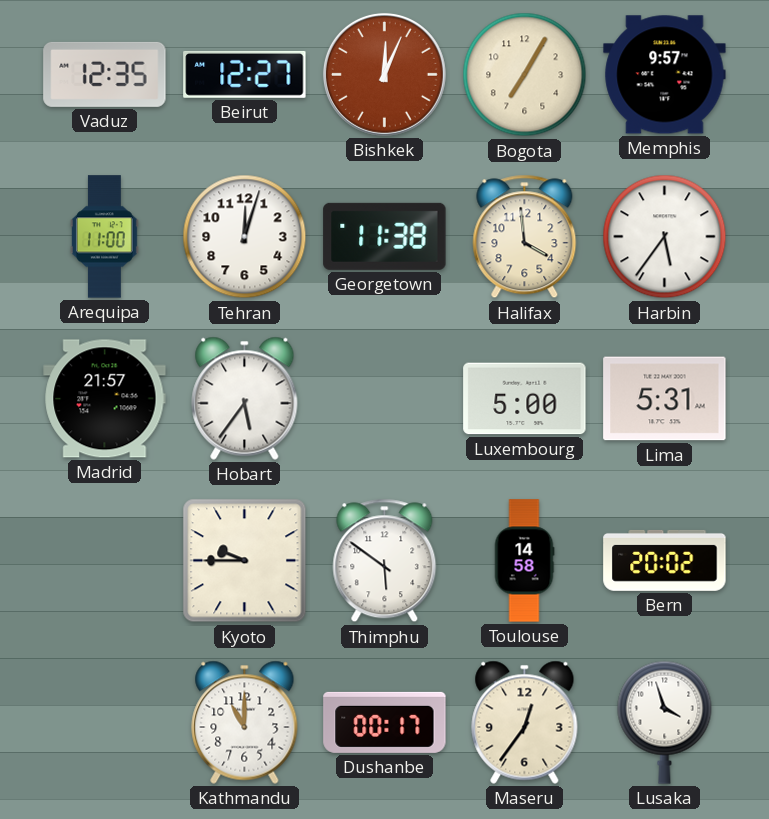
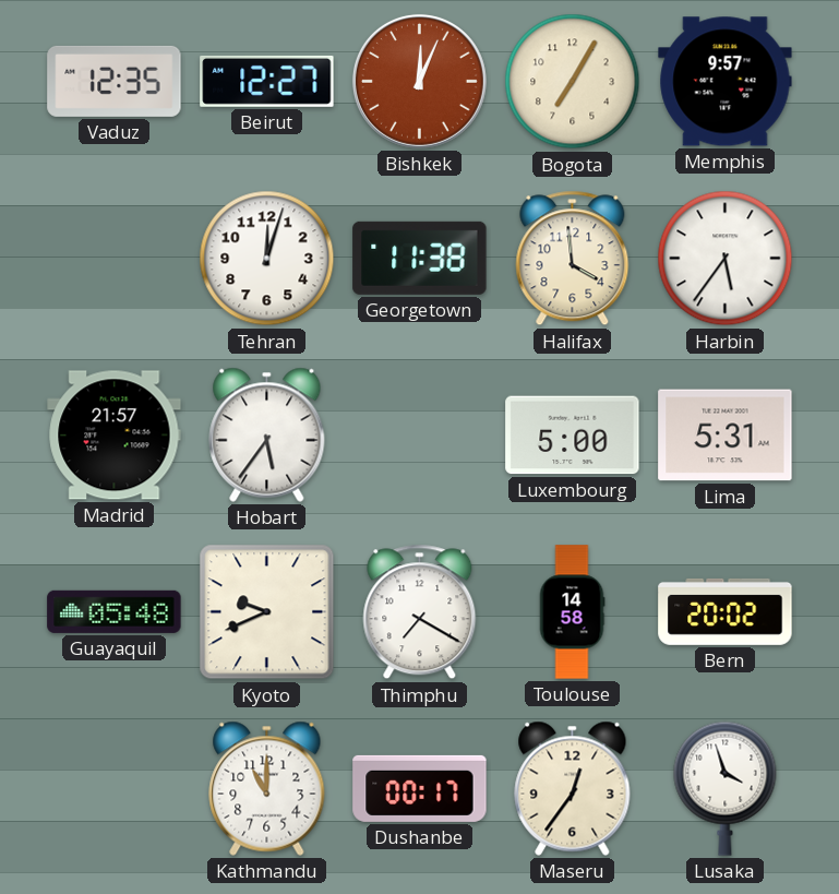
Arequipa: 11:00 -> none
Guayaquil: none -> 05:48
Kyoto: 9:45 -> 9:41
Thimphu: 5:51 -> 7:20
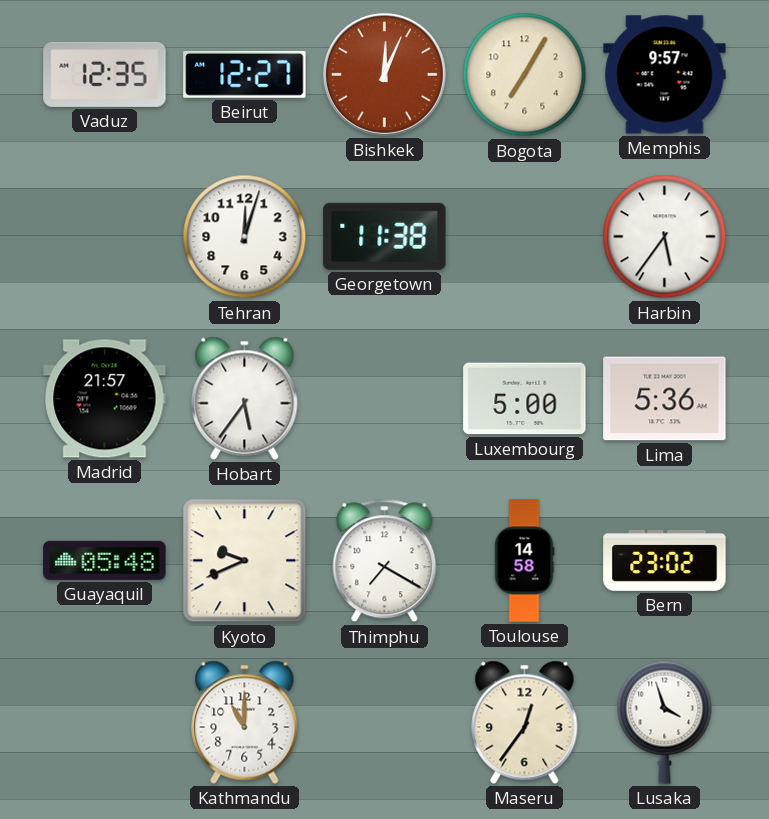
Halifax: 3:59 -> none
Lima: 5:31 -> 5:36
Bern: 20:02 -> 23:02
Dushanbe: 00:17 -> none
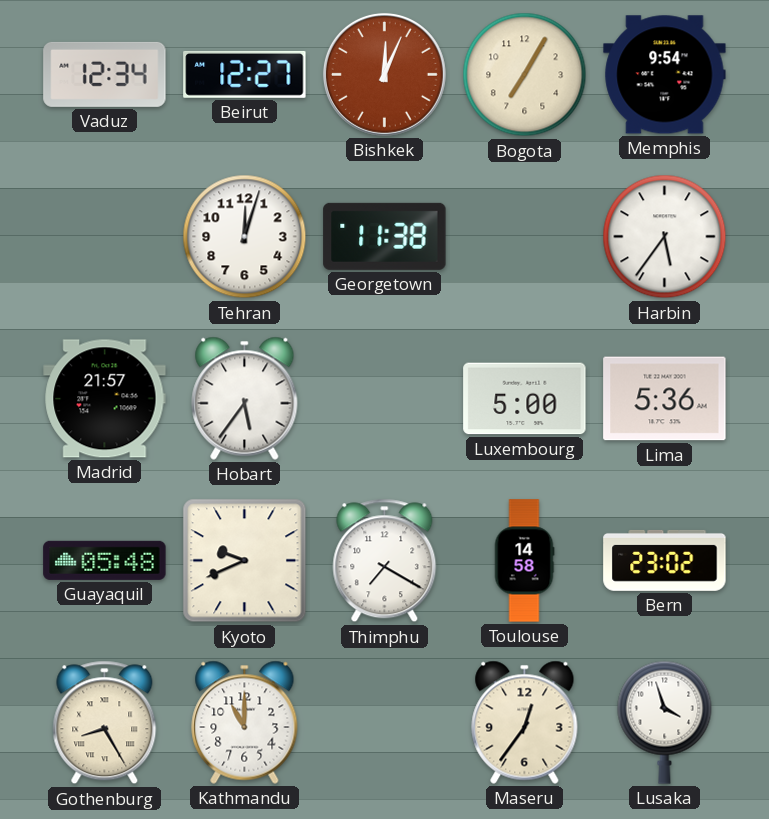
Vaduz: 12:35 -> 12:34
Memphis: 9:57 -> 9:54
Gothenburg: none -> 8:25
